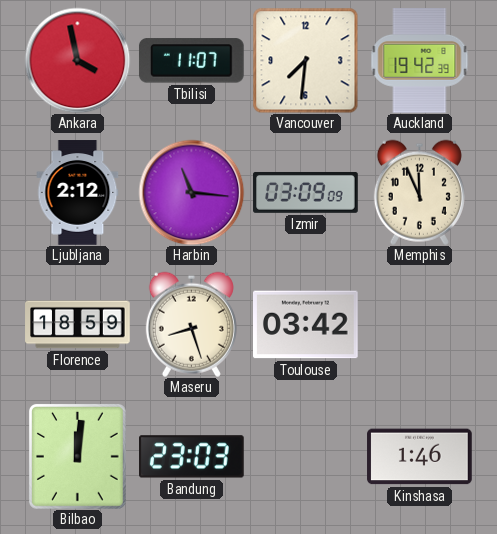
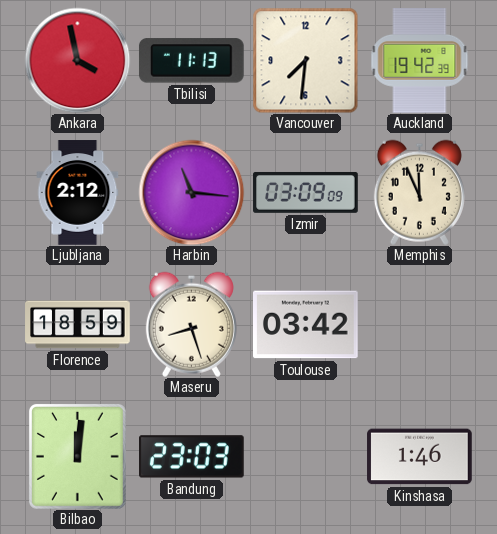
Tbilisi: 11:07 -> 11:13
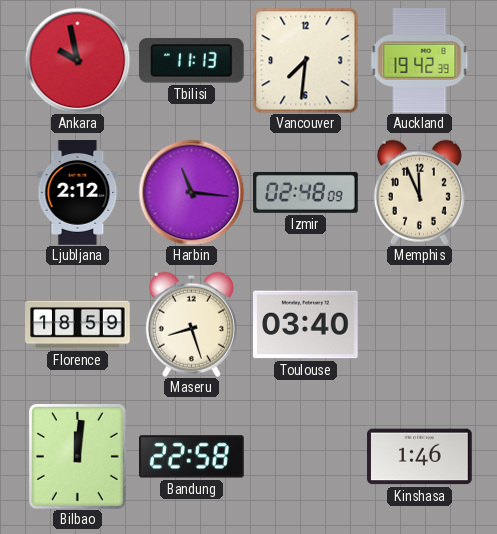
Ankara: 3:58 -> 9:58
Izmir: 03:09 -> 02:48
Toulouse: 03:42 -> 03:40
Bandung: 23:03 -> 22:58
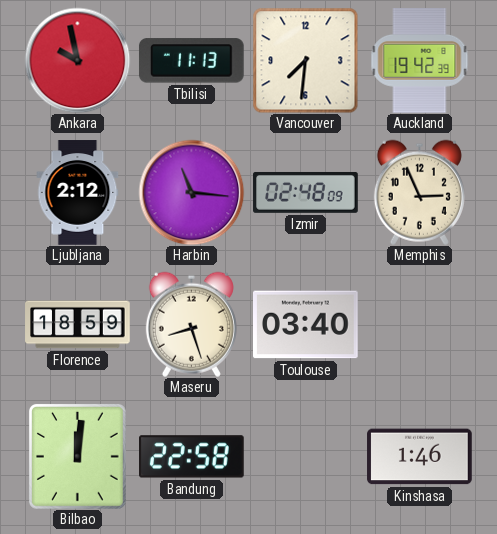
Memphis: 11:56 -> 2:56
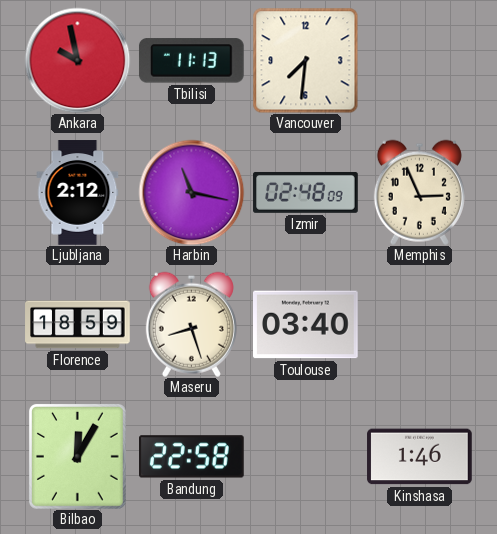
Auckland: 19:42 -> none
Harbin: 11:16 -> 11:17
Bilbao: 12:01 -> 12:05
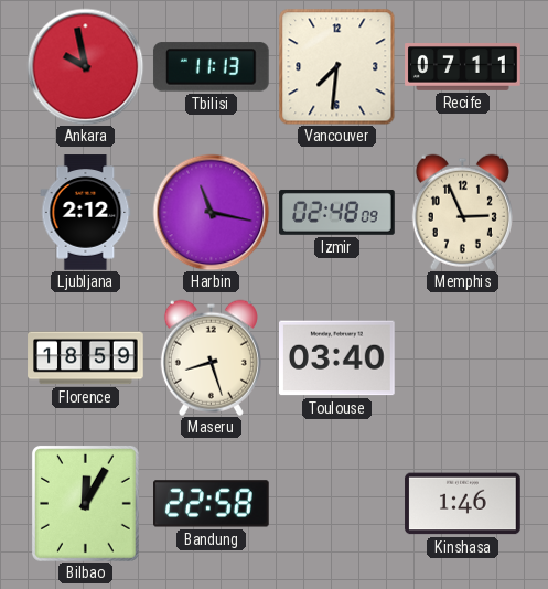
Recife: none -> 07:11
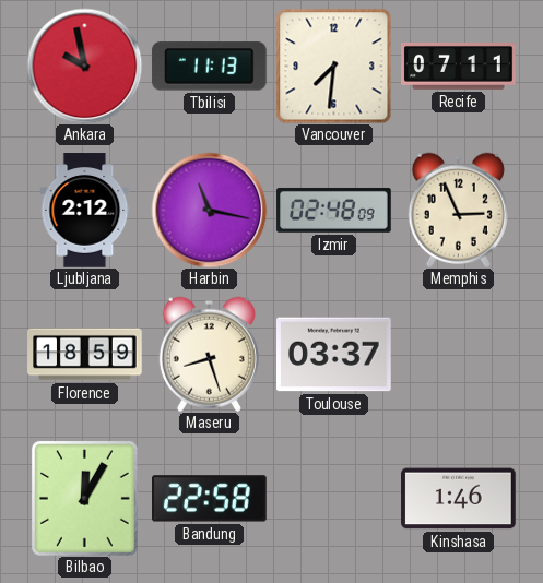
Toulouse: 03:40 -> 03:37
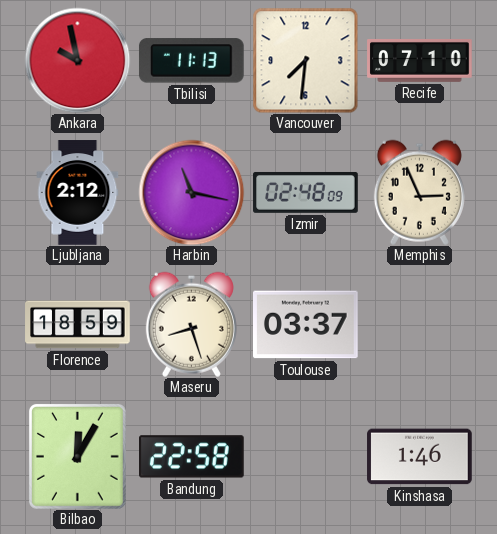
Recife: 07:11 -> 07:10
